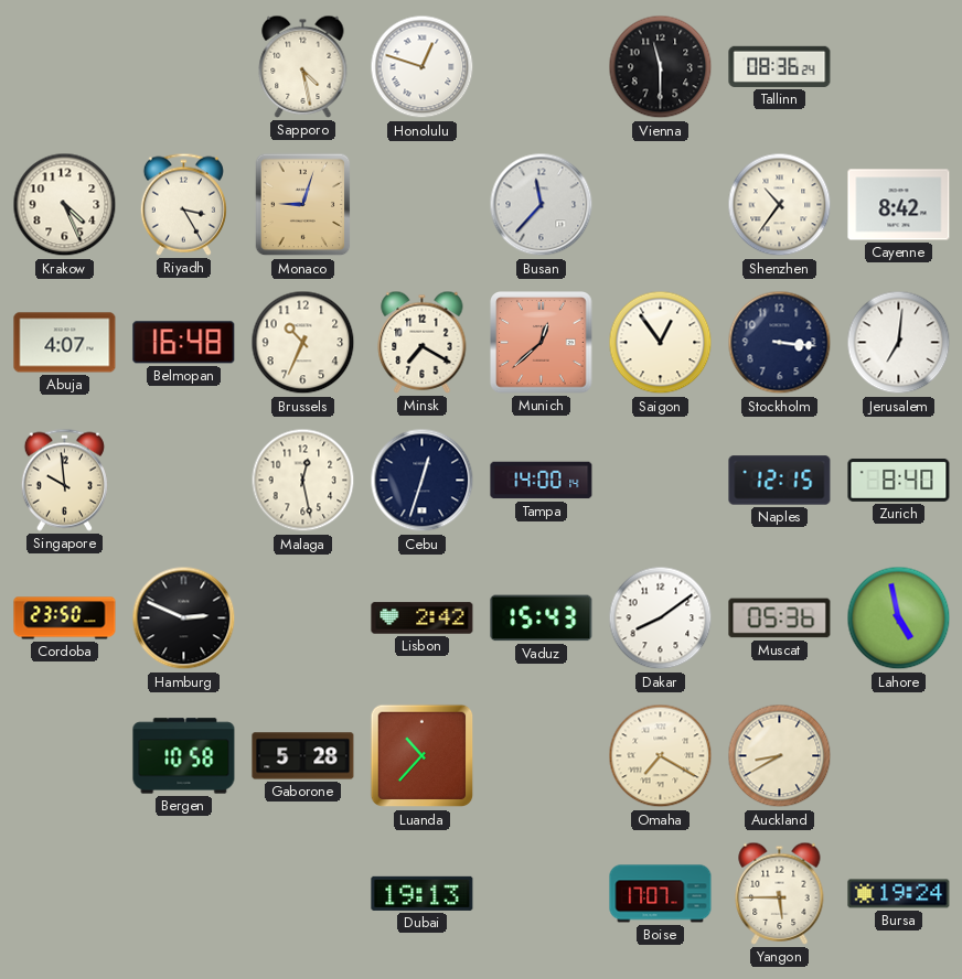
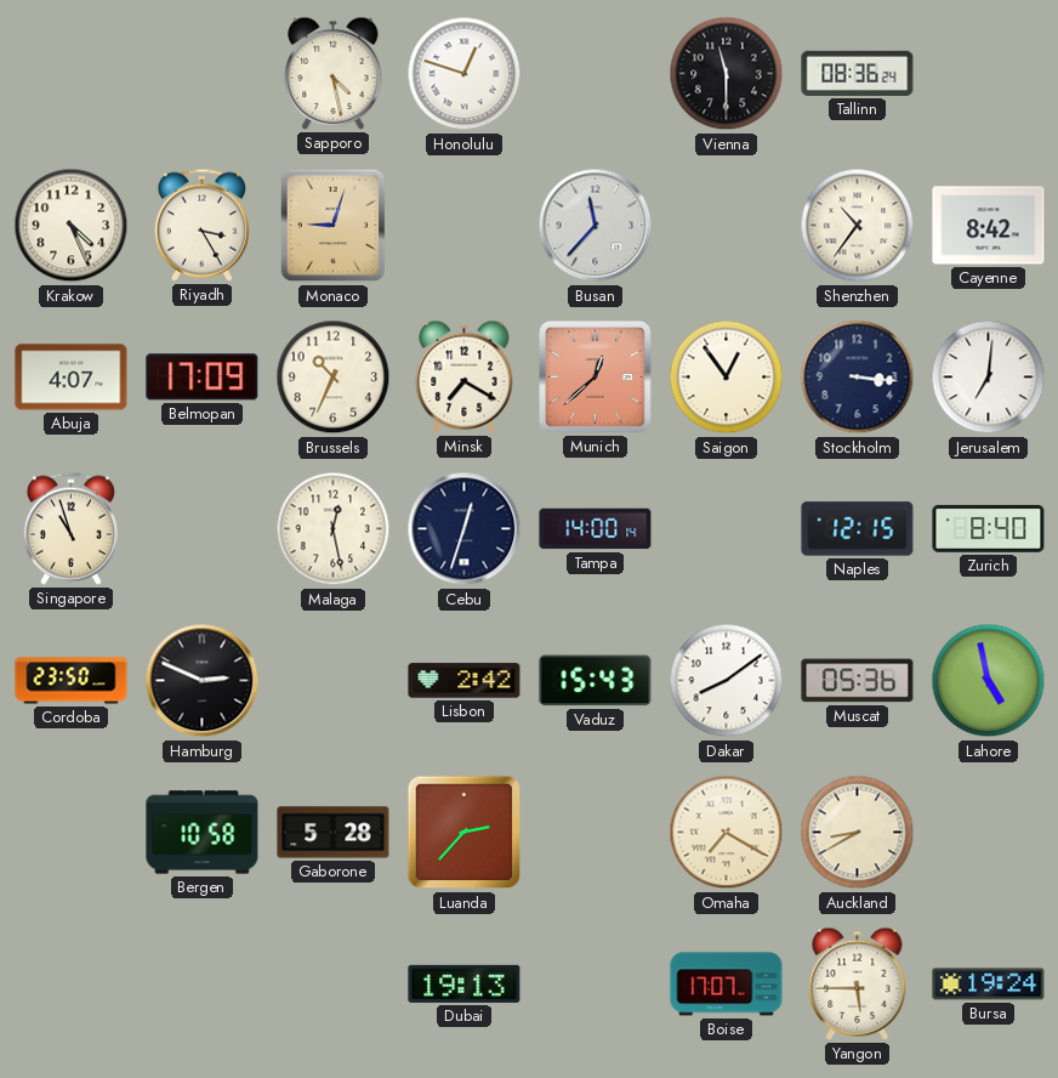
Belmopan: 16:48 -> 17:09
Singapore: 9:59 -> 10:57
Luanda: 10:37 -> 2:37
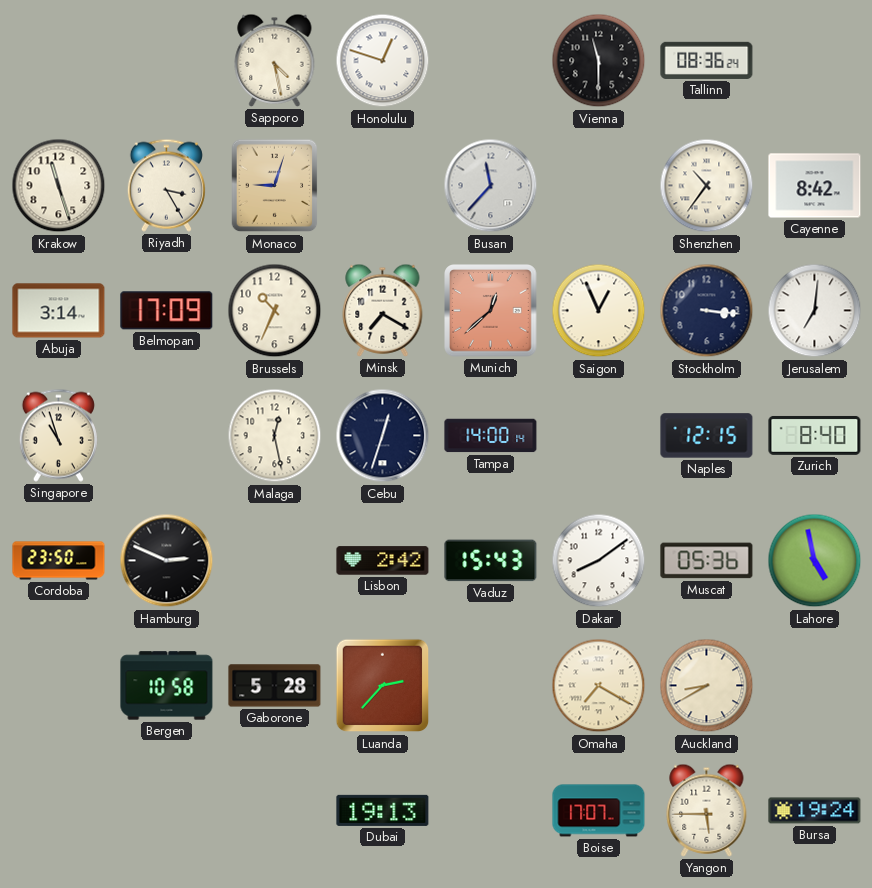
Krakow: 4:26 -> 11:27
Abuja: 4:07 -> 3:14
Saigon: 12:54 -> 12:56
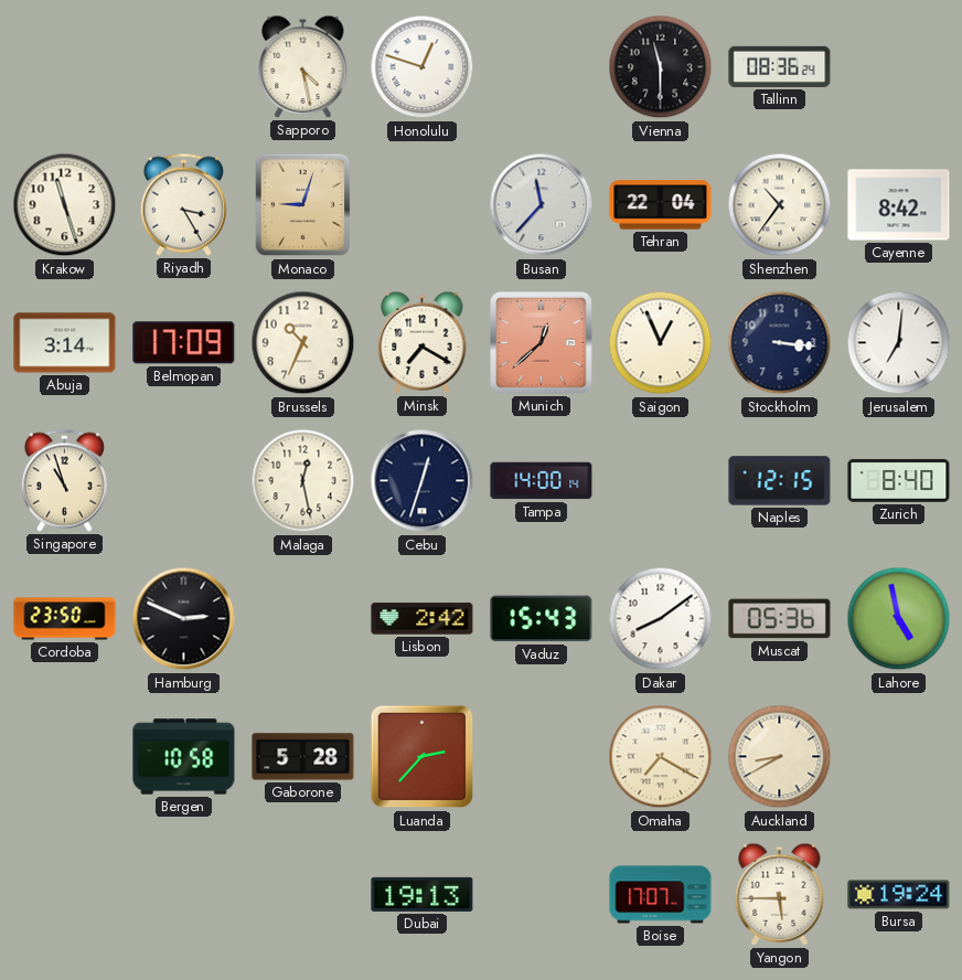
Tehran: none -> 22:04
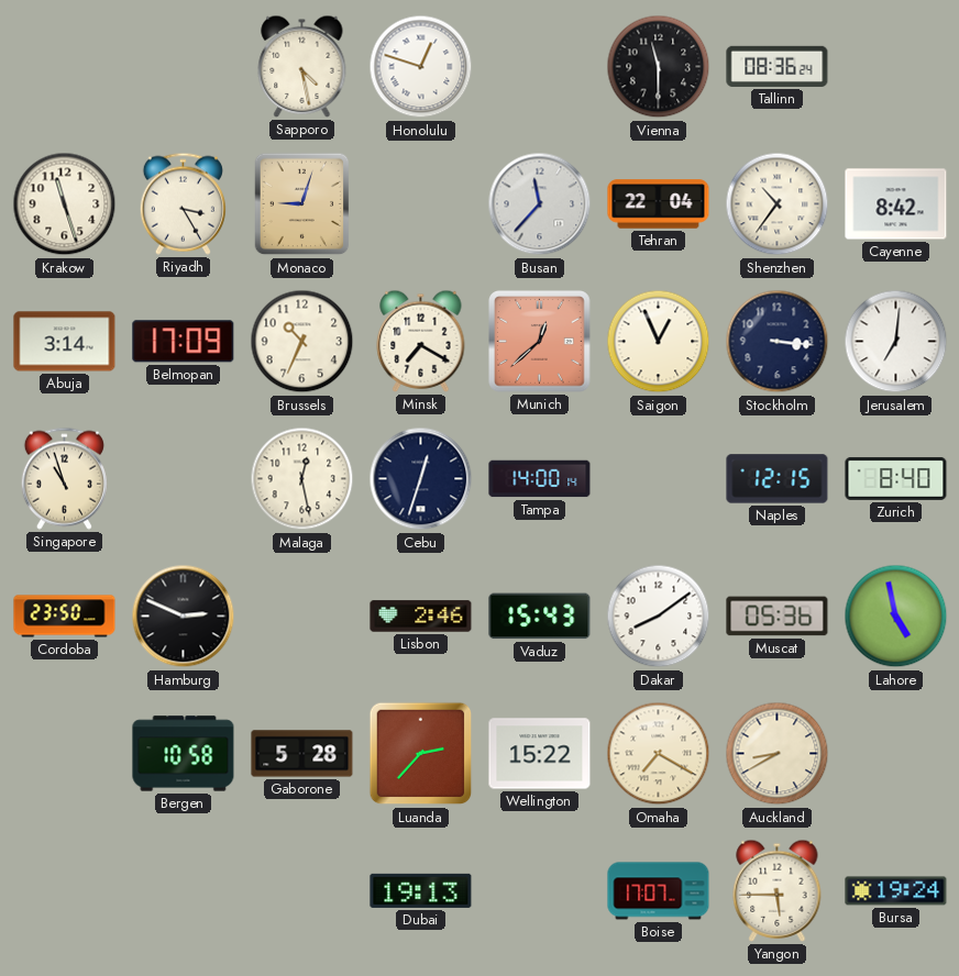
Lisbon: 2:42 -> 2:46
Wellington: none -> 15:22
